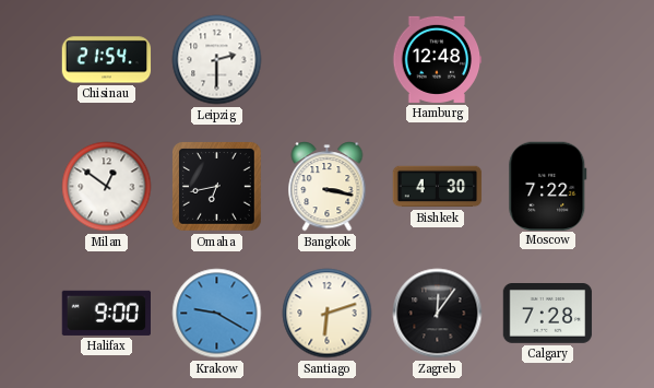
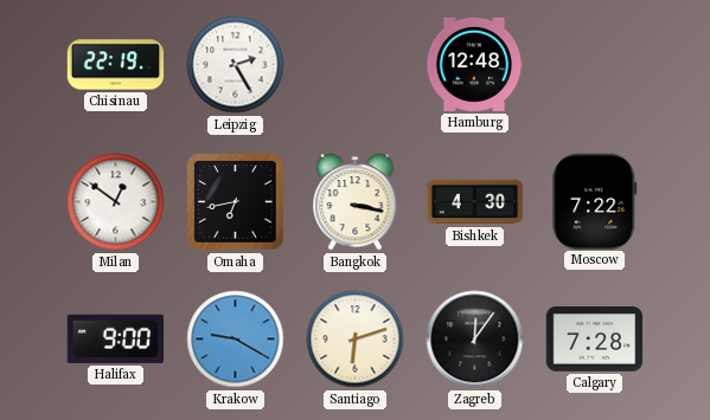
Chisinau: 21:54 -> 22:19
Leipzig: 2:30 -> 2:25
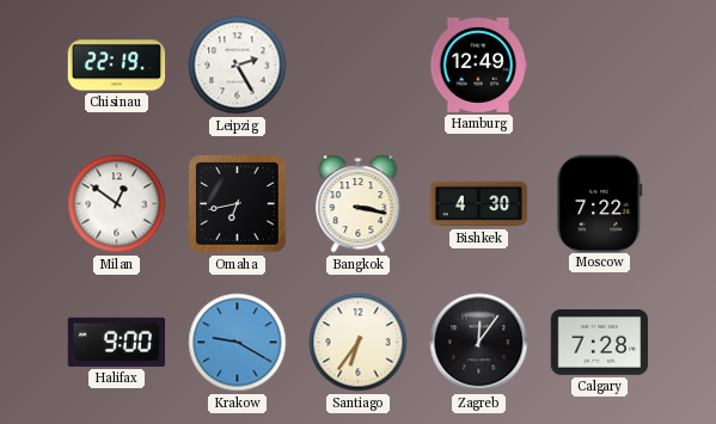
Hamburg: 12:48 -> 12:49
Santiago: 6:12 -> 6:36
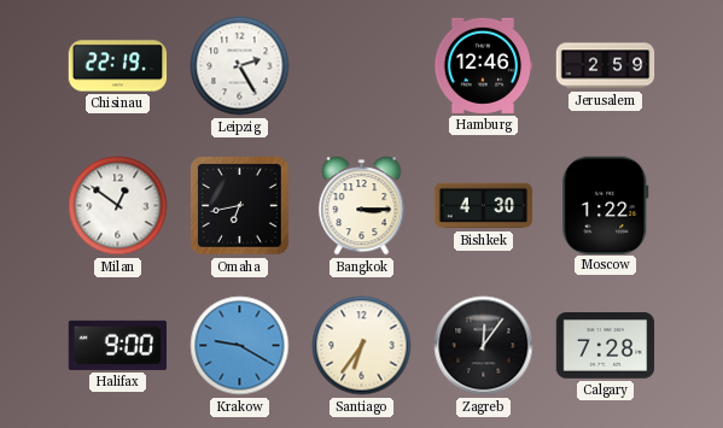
Hamburg: 12:49 -> 12:46
Jerusalem: none -> 2:59
Bangkok: 3:17 -> 3:15
Moscow: 7:22 -> 1:22
